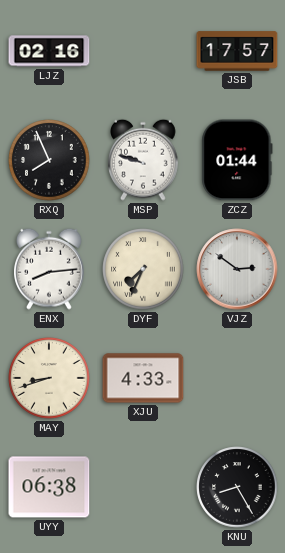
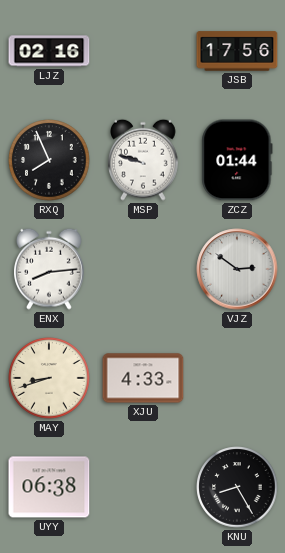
JSB: 17:57 -> 17:56
DYF: 7:34 -> none
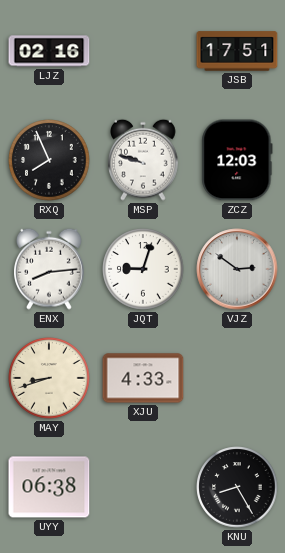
JSB: 17:56 -> 17:51
ZCZ: 01:44 -> 12:03
JQT: none -> 9:03
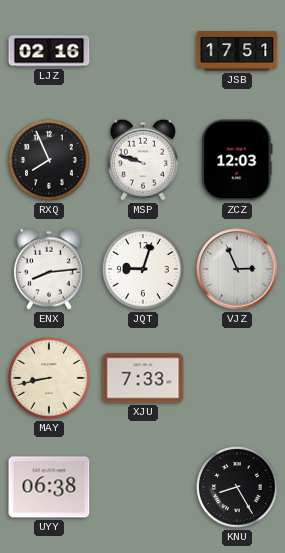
VJZ: 2:51 -> 2:56
MAY: 8:42 -> 8:43
XJU: 4:33 -> 7:33
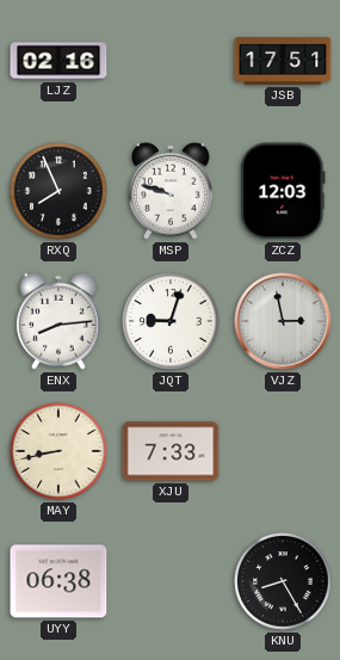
VJZ: 2:56 -> 2:58
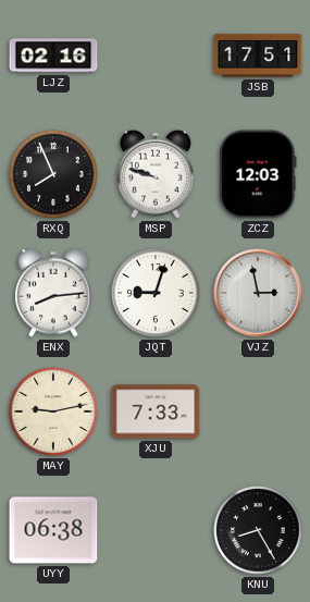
MAY: 8:43 -> 9:13
